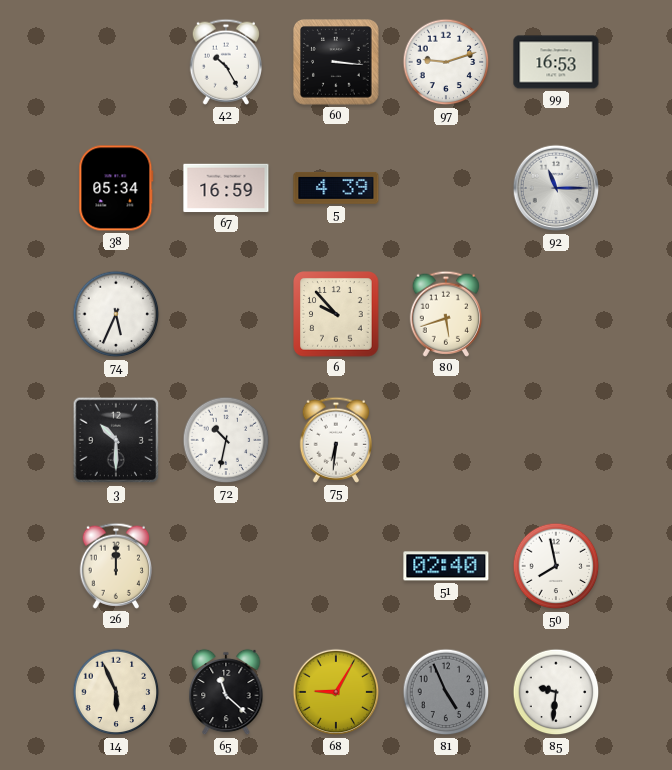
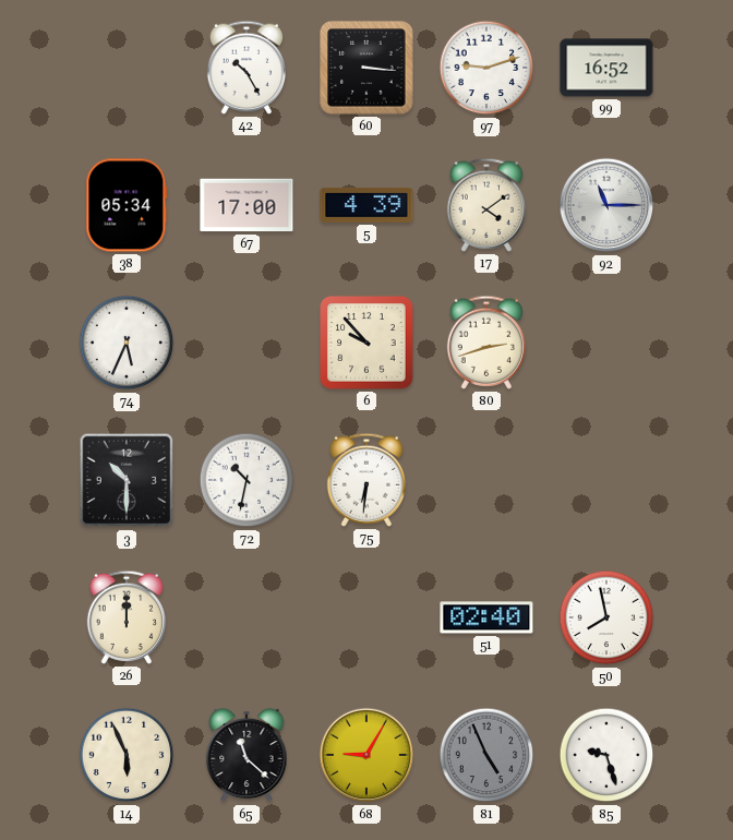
99: 16:53 -> 16:52
67: 16:59 -> 17:00
17: none -> 4:09
80: 5:42 -> 2:42
85: 9:31 -> 9:27
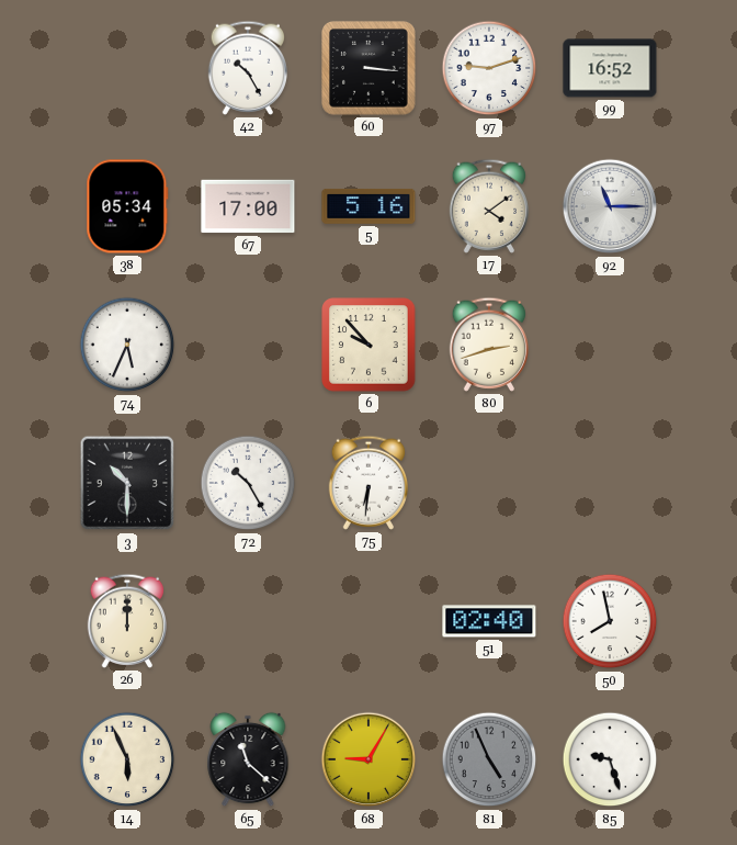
5: 4:39 -> 5:16
72: 10:32 -> 10:25
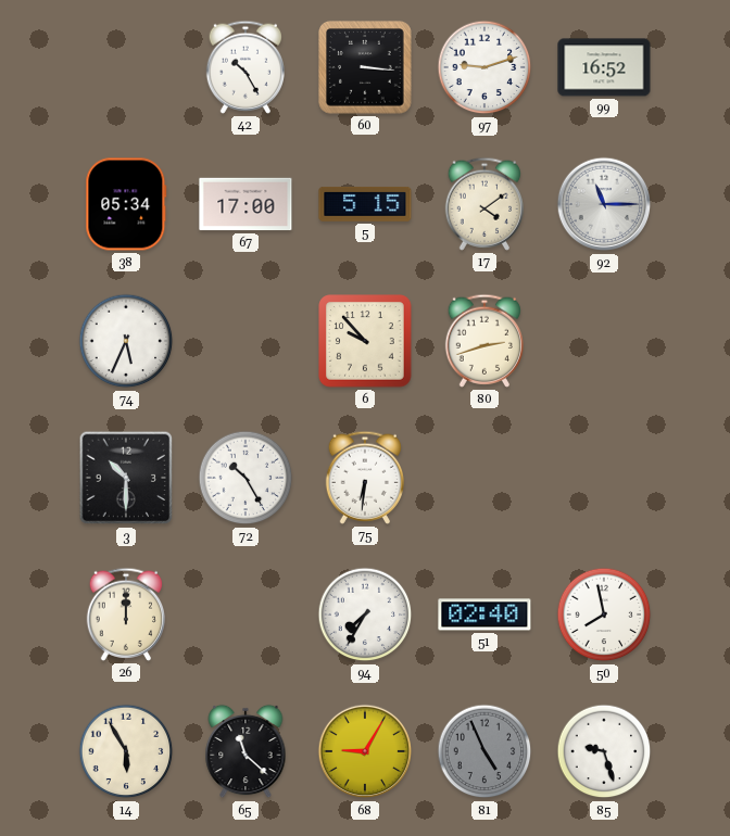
5: 5:16 -> 5:15
94: none -> 7:35
14: 5:56 -> 5:55
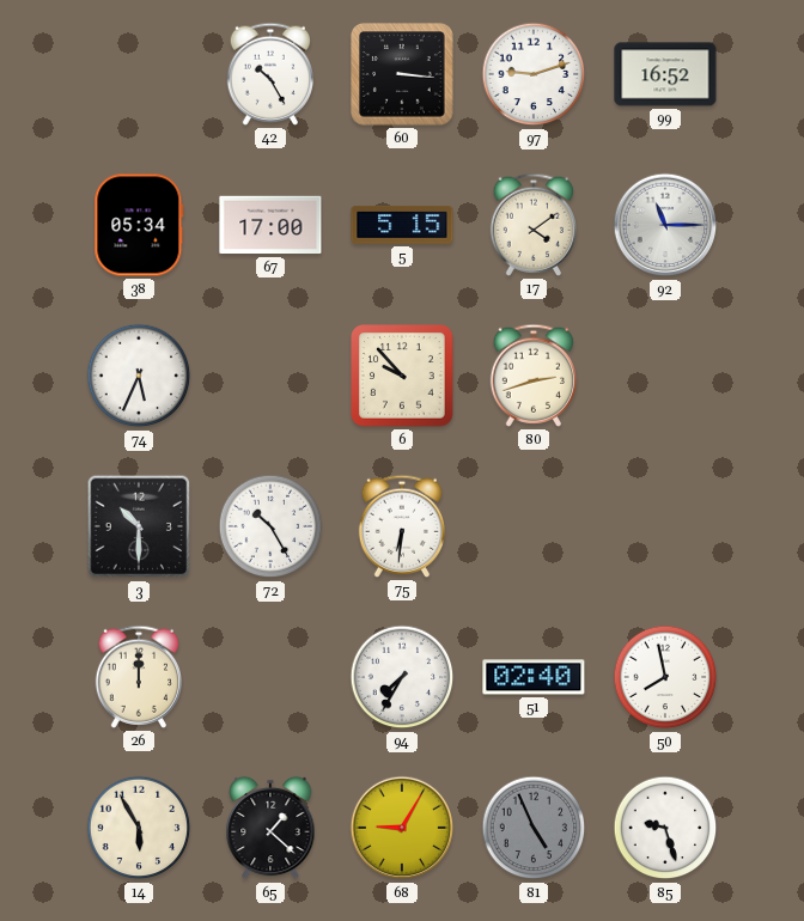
65: 11:22 -> 1:22
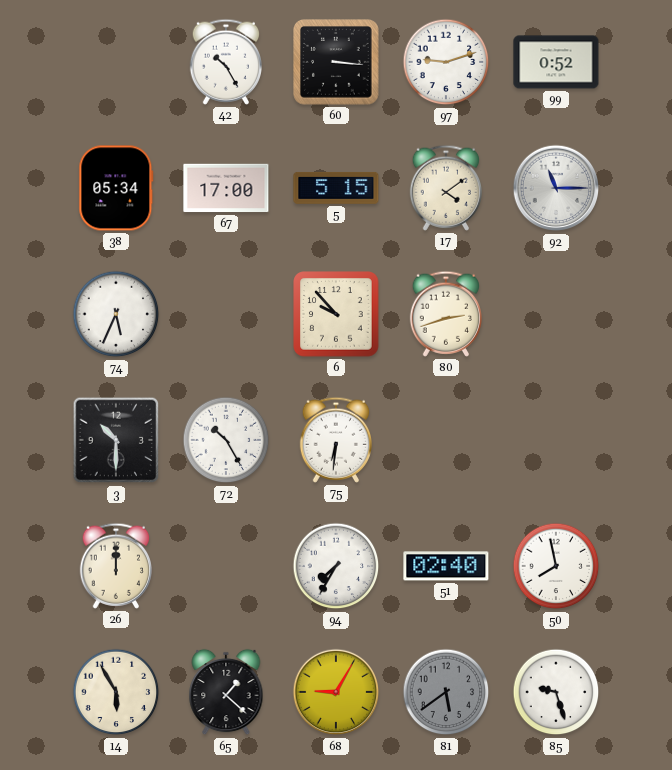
99: 16:52 -> 0:52
81: 4:56 -> 5:39
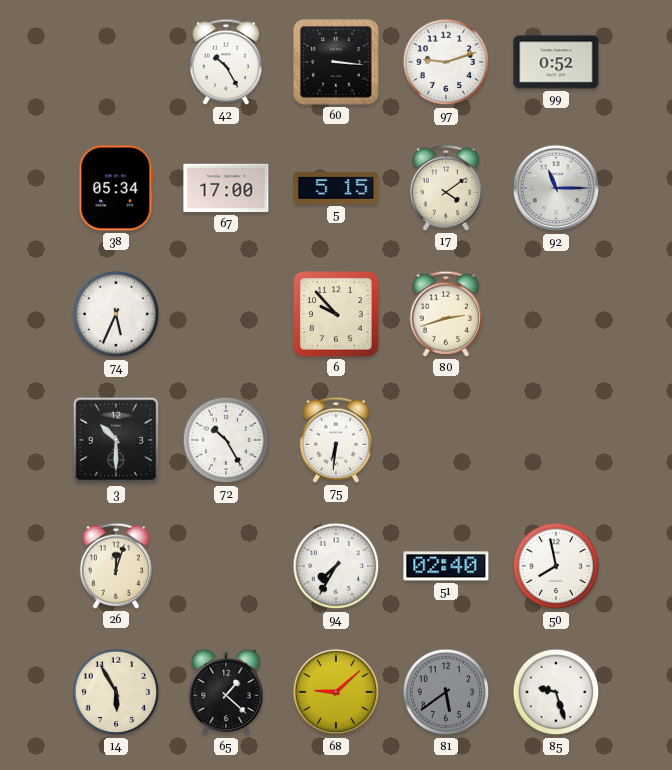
26: 12:00 -> 12:03
68: 9:05 -> 9:08
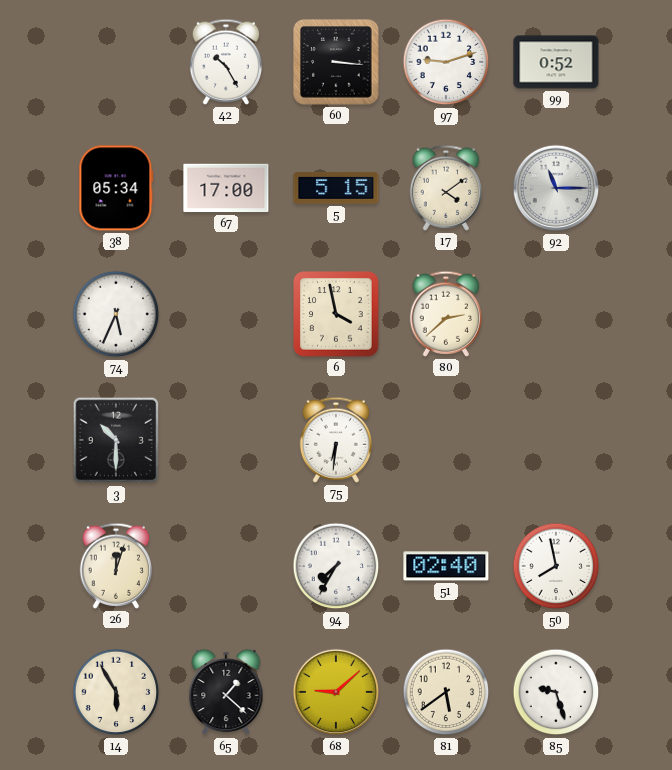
6: 9:53 -> 3:58
80: 2:42 -> 2:38
72: 10:25 -> none
81 dial: grey -> cream
